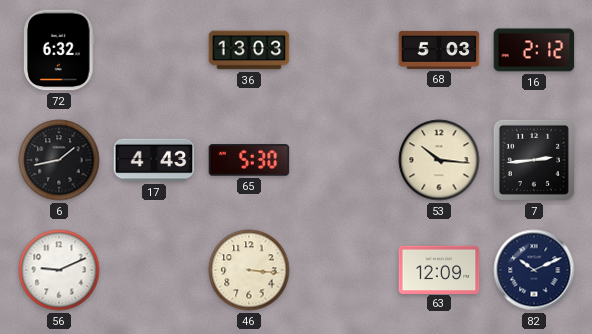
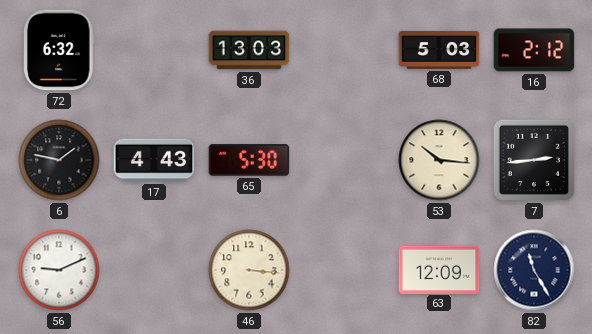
6: 1:43 -> 1:47
82: 10:11 -> 11:25
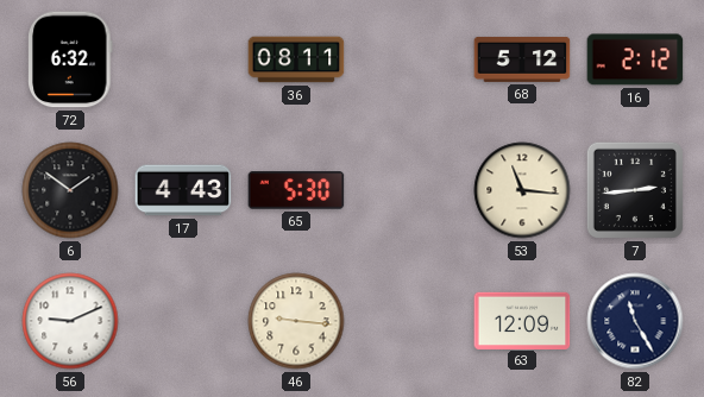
36: 13:03 -> 08:11
68: 5:03 -> 5:12
6: 1:47 -> 1:51
53: 10:16 -> 11:16
46: 3:16 -> 9:16
